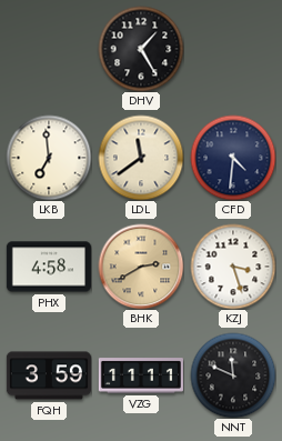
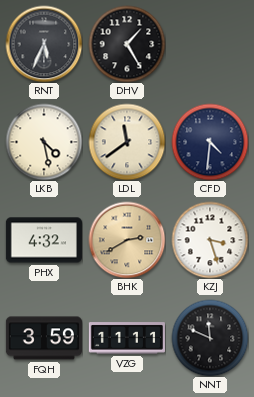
RNT: none -> 5:34
LKB: 6:59 -> 4:28
PHX: 4:58 -> 4:32
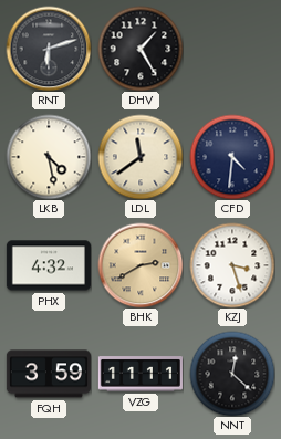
RNT: 5:34 -> 6:12
NNT: 11:49 -> 12:22
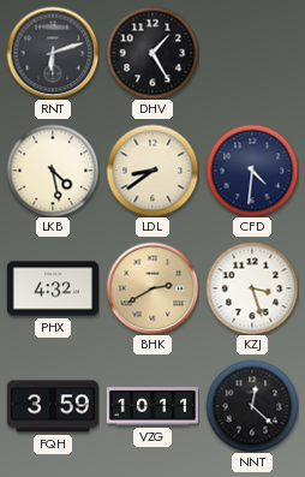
LDL: 11:39 -> 8:39
VZG: 11:11 -> 10:11
